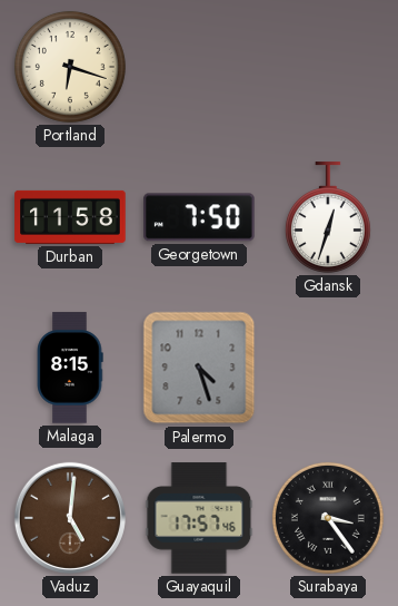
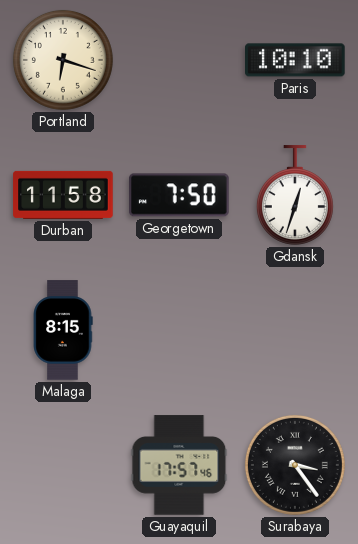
Paris: none -> 10:10
Palermo: 4:27 -> none
Vaduz: 5:01 -> none
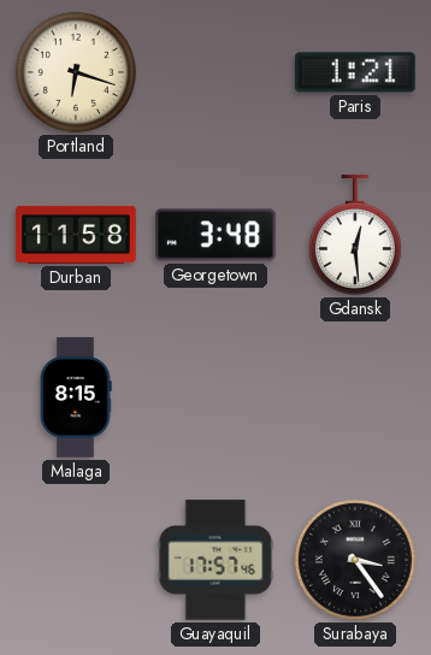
Paris: 10:10 -> 1:21
Georgetown: 7:50 -> 3:48
Gdansk: 12:33 -> 12:29
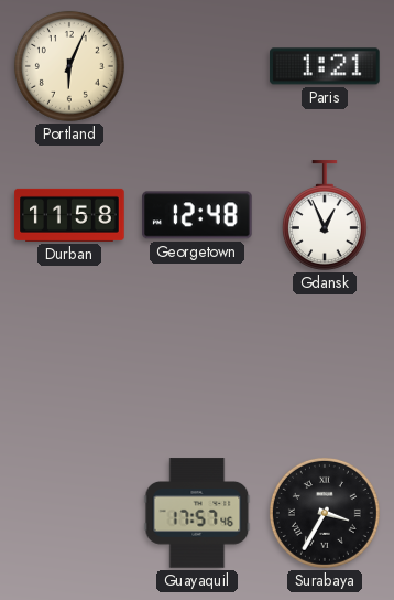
Portland: 6:18 -> 6:04
Georgetown: 3:48 -> 12:48
Gdansk: 12:29 -> 12:56
Malaga: 8:15 -> none
Surabaya: 3:24 -> 3:35
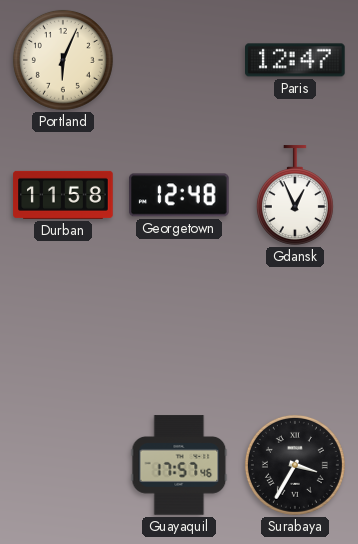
Paris: 1:21 -> 12:47
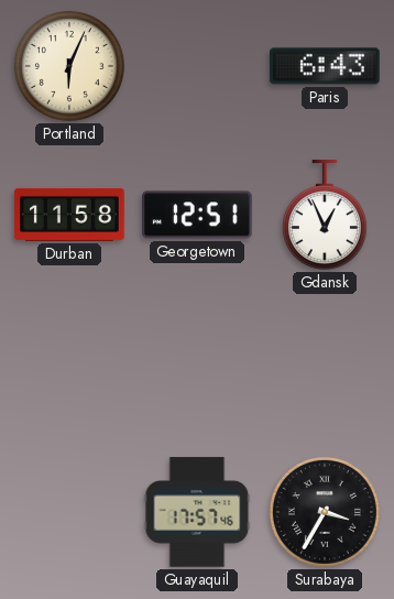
Paris: 12:47 -> 6:43
Georgetown: 12:48 -> 12:51
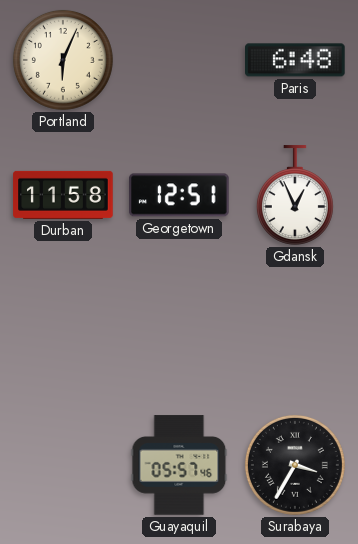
Paris: 6:43 -> 6:48
Guayaquil: 17:57 -> 05:57
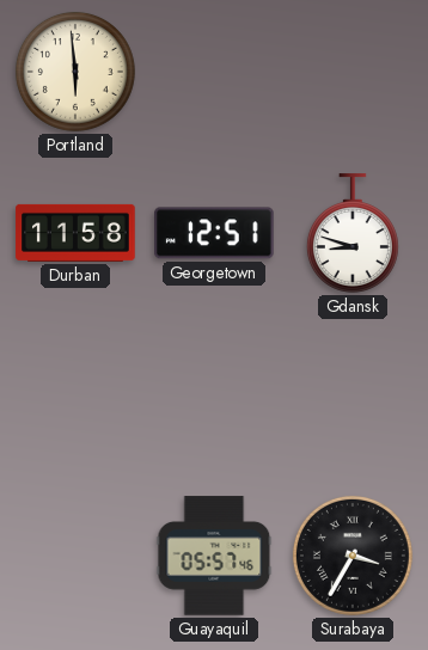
Portland: 6:04 -> 5:59
Paris: 6:48 -> none
Gdansk: 12:56 -> 8:48
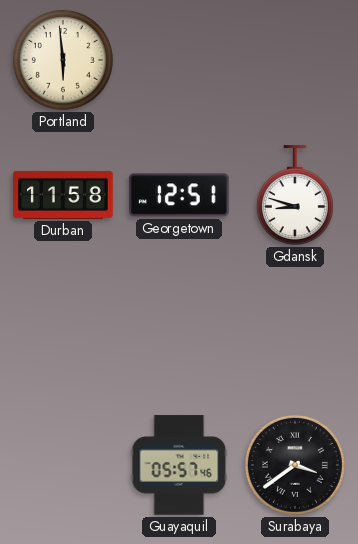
Surabaya: 3:35 -> 3:39
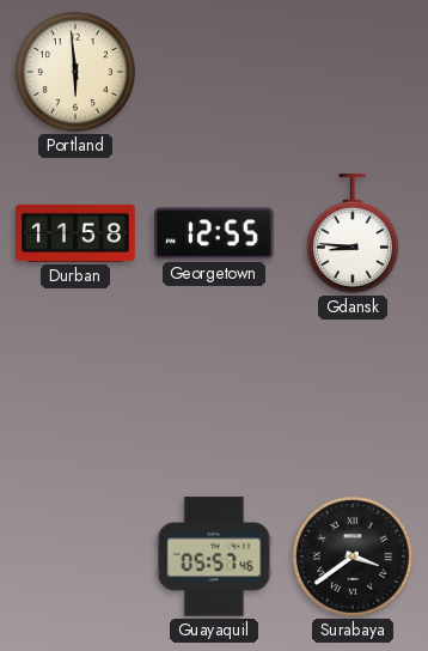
Georgetown: 12:51 -> 12:55
Gdansk: 8:48 -> 8:46
